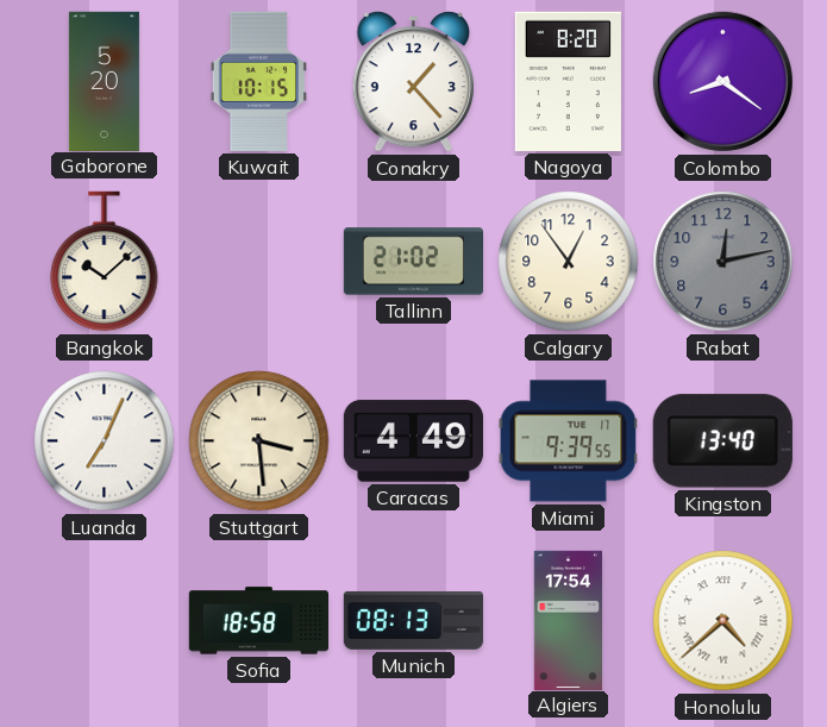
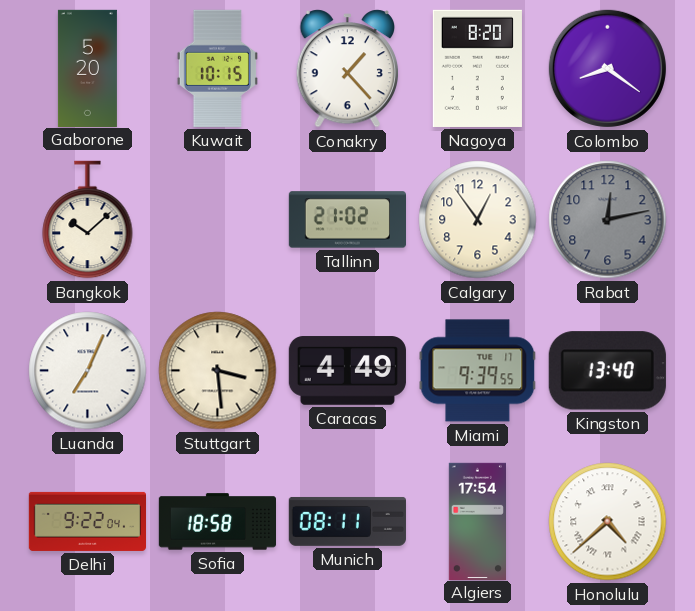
Delhi: none -> 9:22
Munich: 08:13 -> 08:11
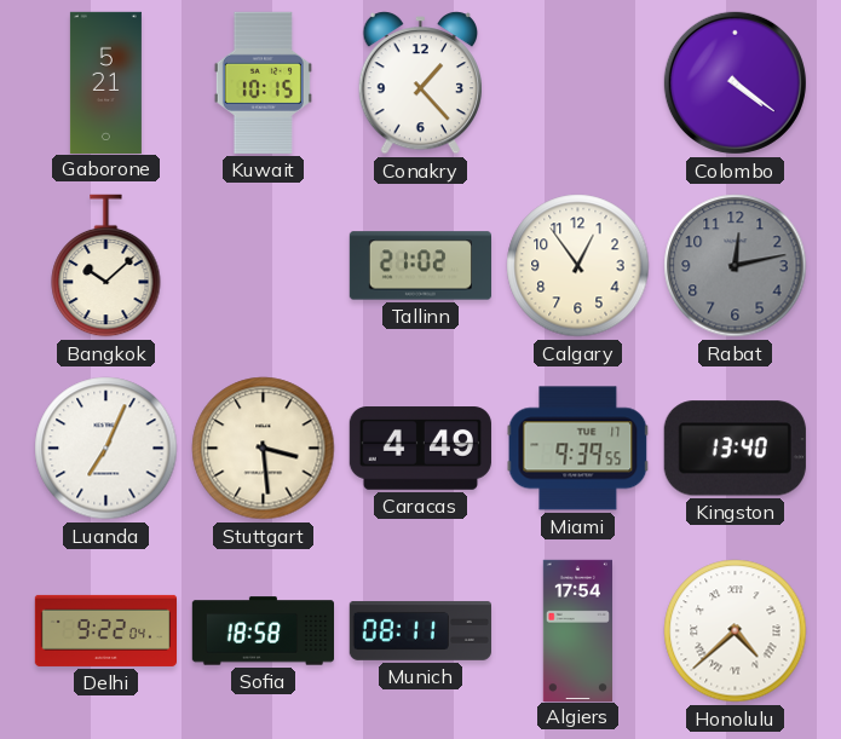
Gaborone: 5:20 -> 5:21
Nagoya: 8:20 -> none
Colombo: 8:21 -> 4:21
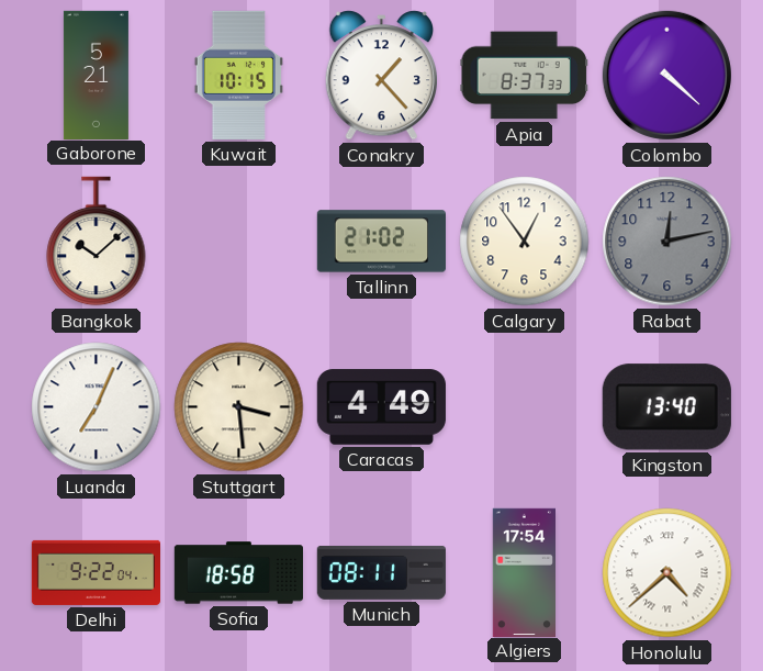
Apia: none -> 8:37
Colombo: 4:21 -> 4:22
Miami: 9:39 -> none
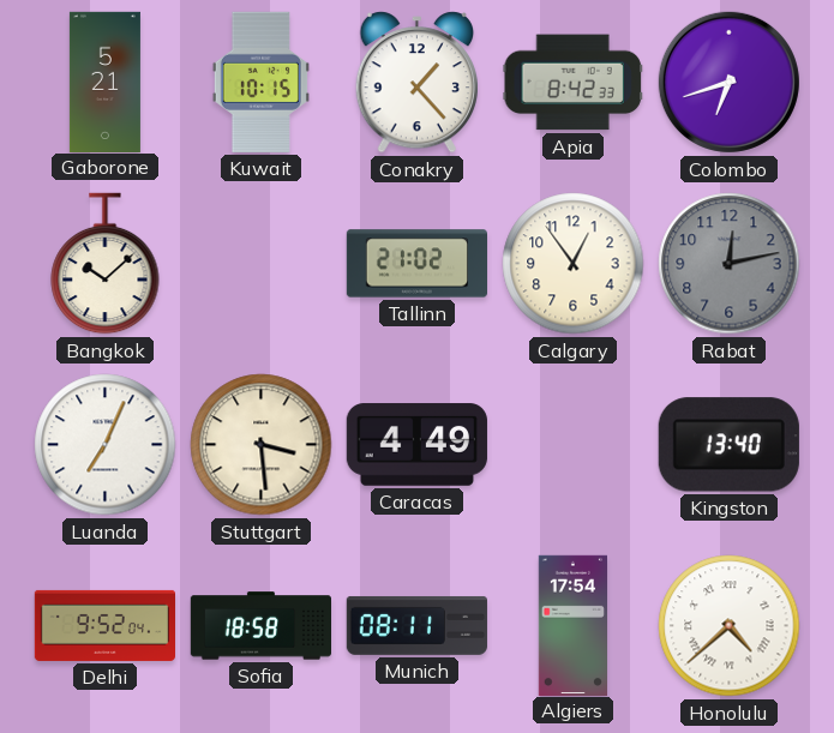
Apia: 8:37 -> 8:42
Colombo: 4:22 -> 6:42
Delhi: 9:22 -> 9:52
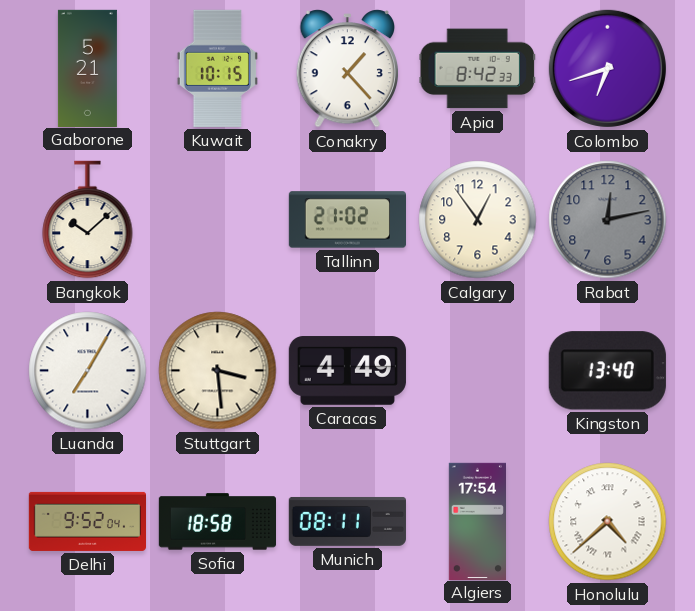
Luanda: 7:04 -> 7:05
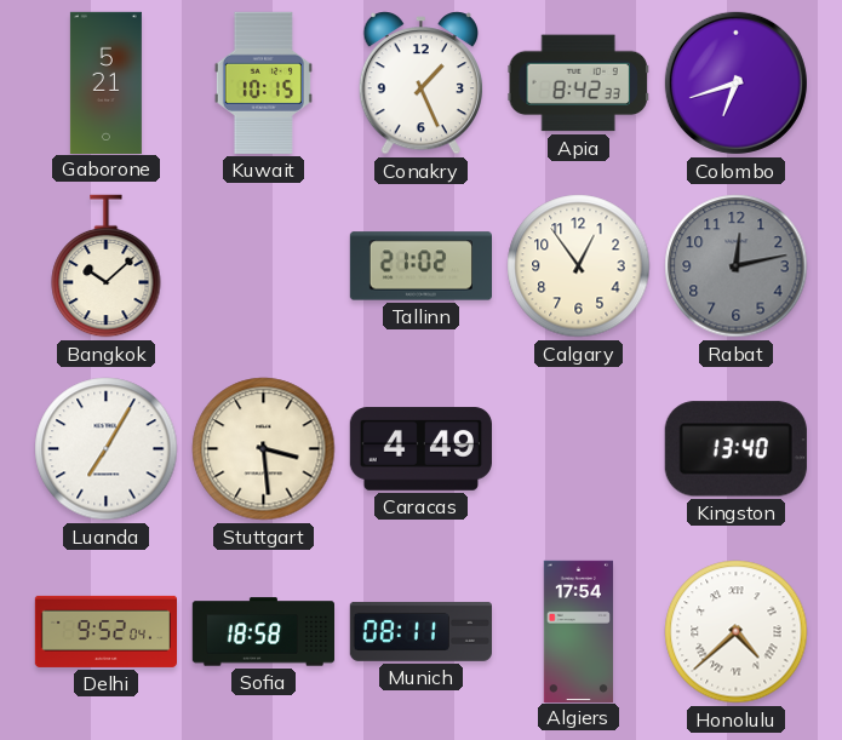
Conakry: 1:23 -> 1:26
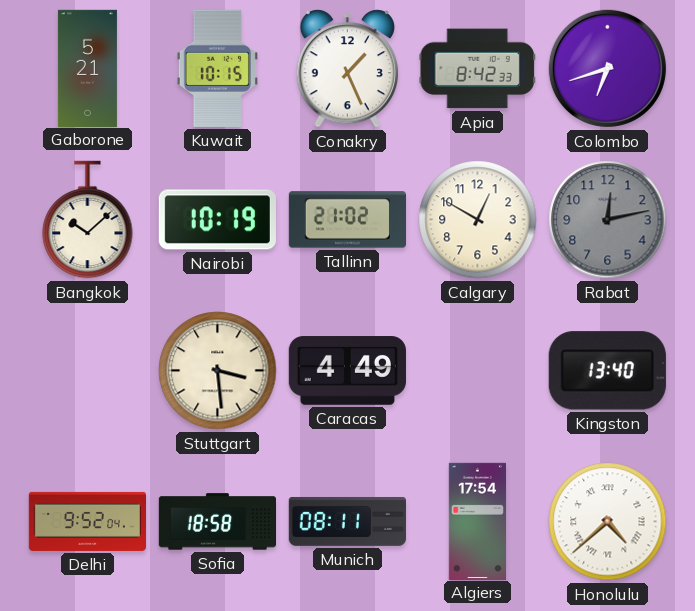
Nairobi: none -> 10:19
Calgary: 12:54 -> 12:50
Luanda: 7:05 -> none
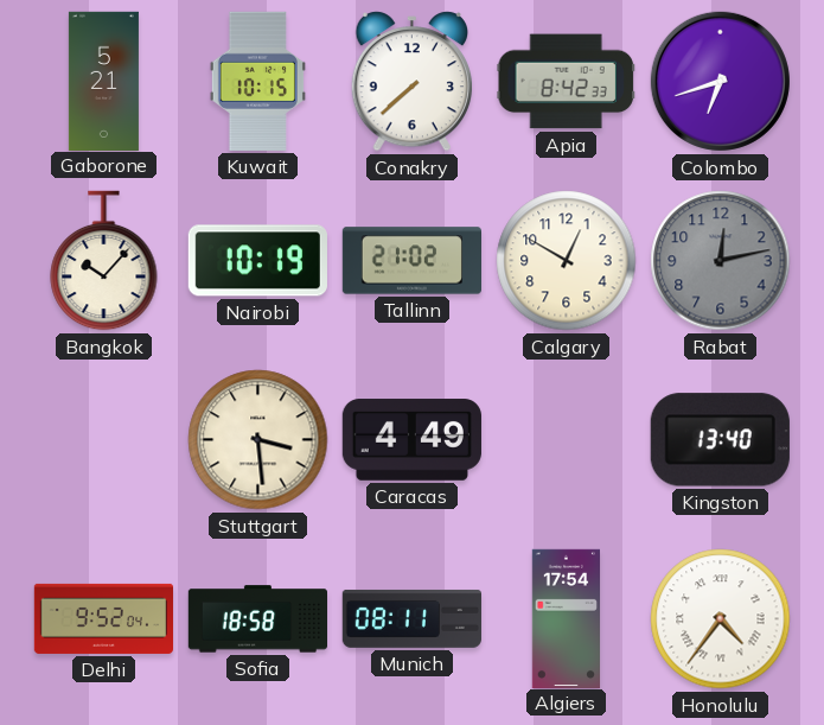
Conakry: 1:26 -> 7:38
Bangkok: 10:08 -> 10:07
Honolulu: 4:38 -> 4:36
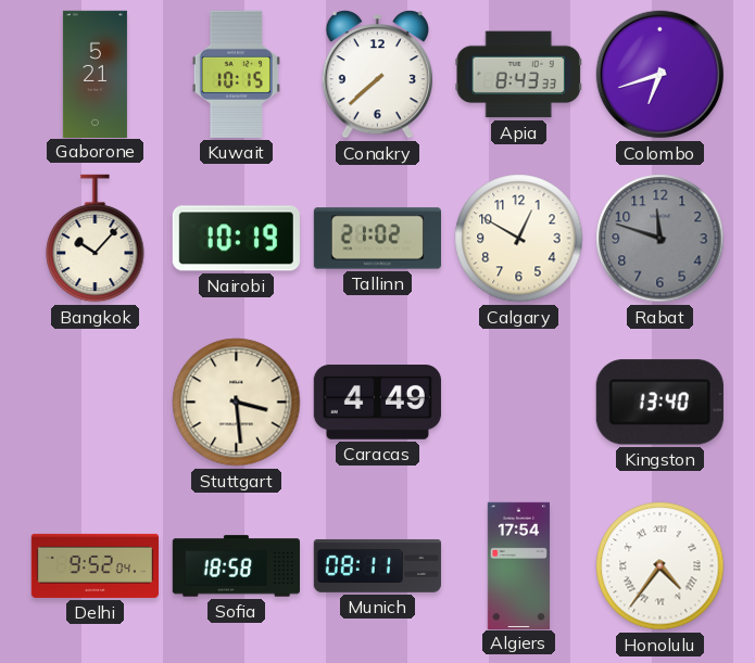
Apia: 8:42 -> 8:43
Rabat: 12:13 -> 11:48
